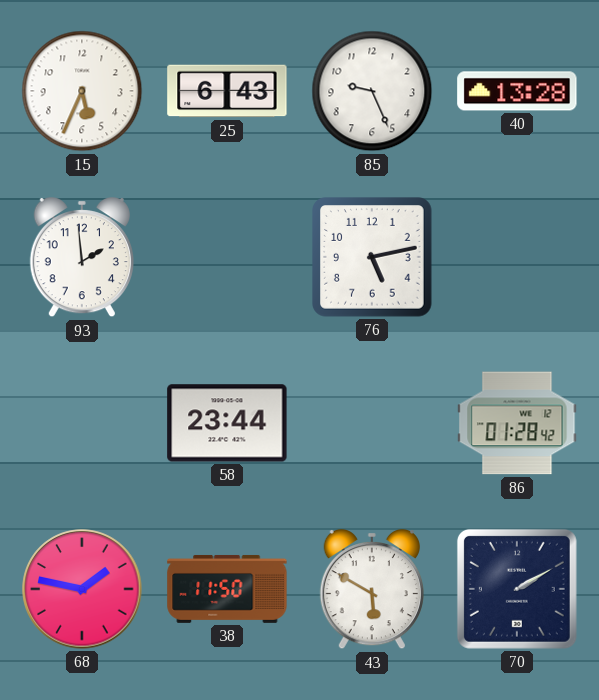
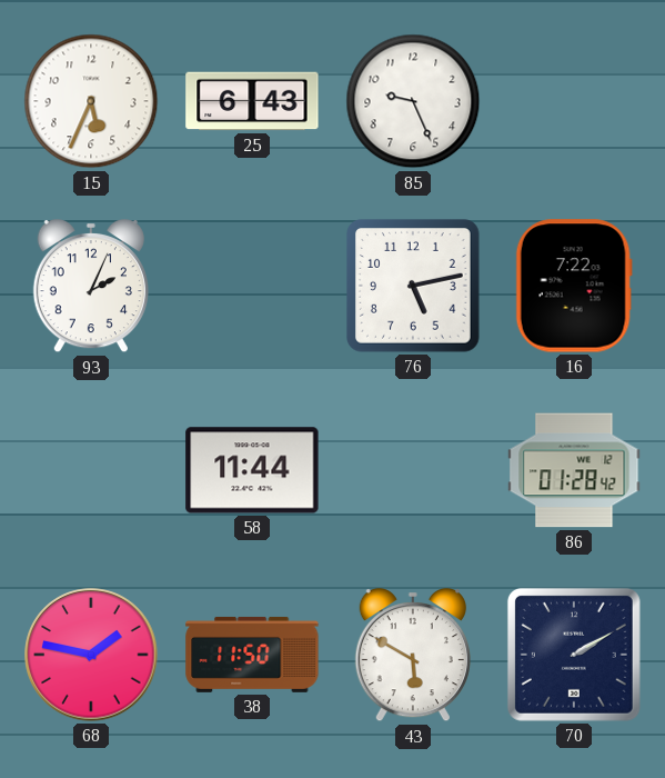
40: 13:28 -> none
93: 1:59 -> 2:04
16: none -> 7:22
58: 23:44 -> 11:44
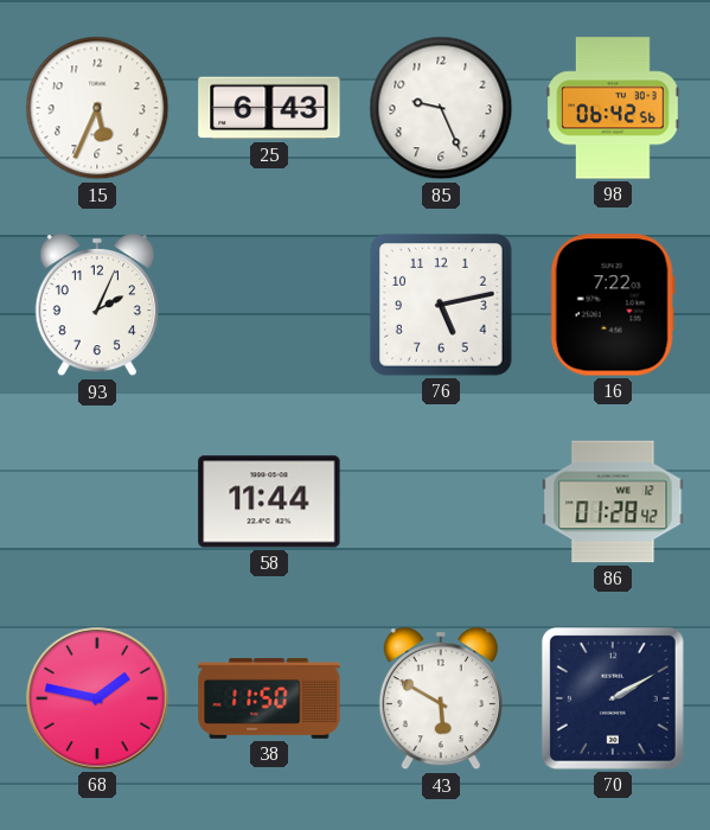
98: none -> 06:42
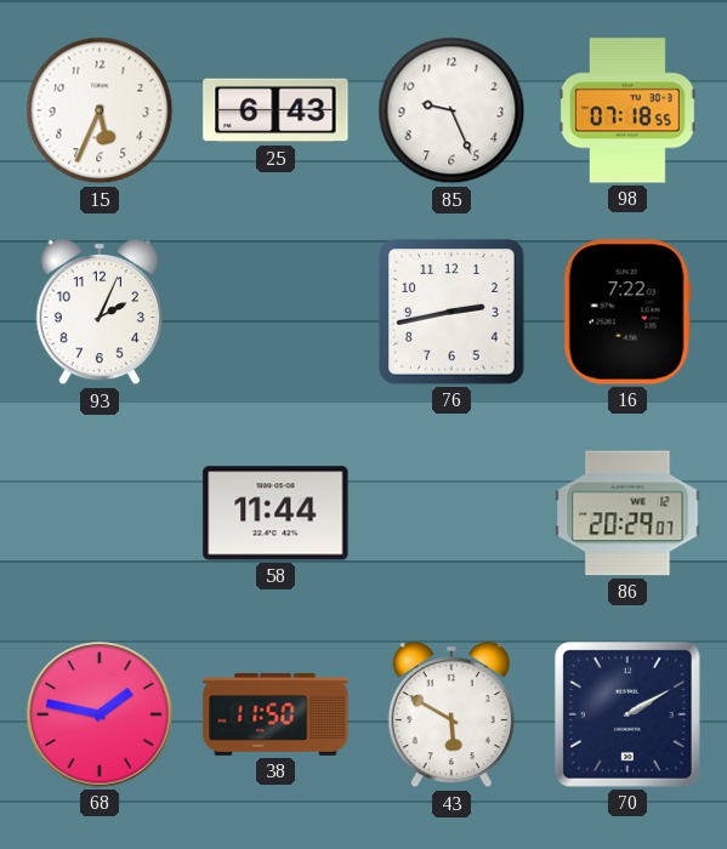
98: 06:42 -> 07:18
76: 5:13 -> 2:43
86: 01:28 -> 20:29
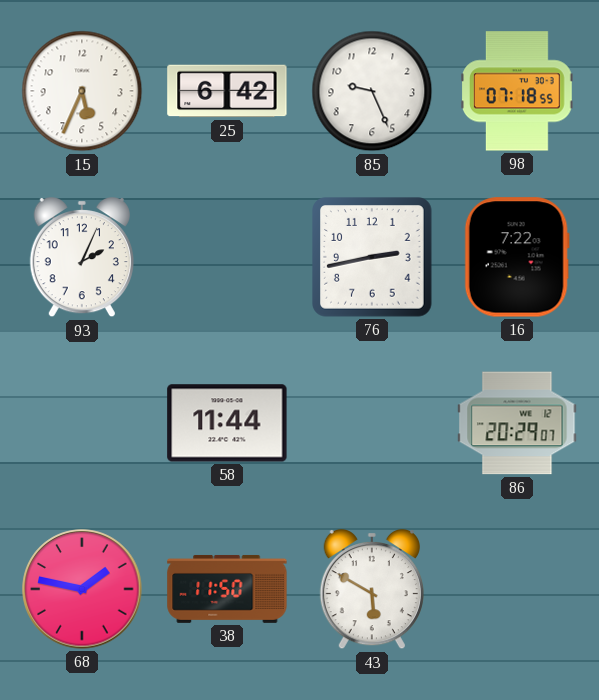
25: 6:43 -> 6:42
70: 2:10 -> none
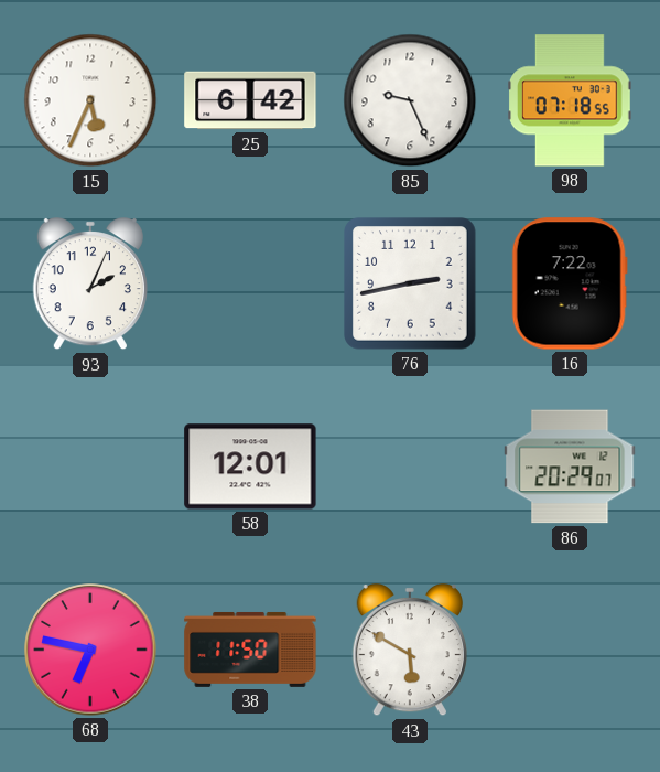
58: 11:44 -> 12:01
68: 1:47 -> 6:47
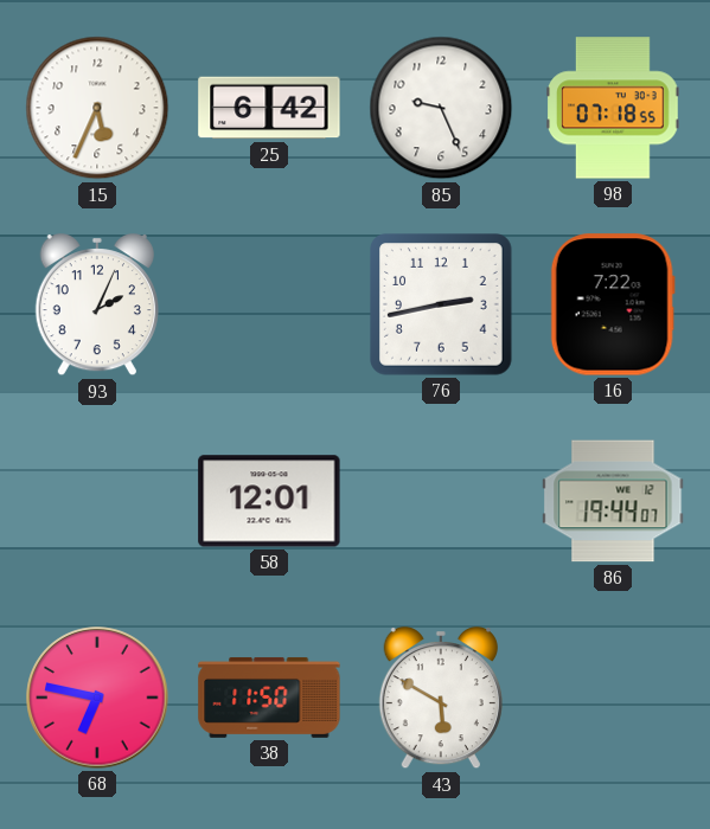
86: 20:29 -> 19:44
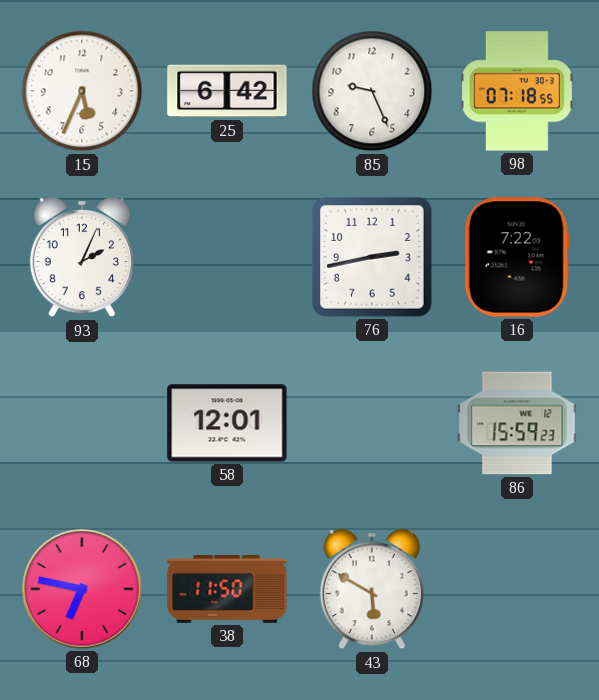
86: 19:44 -> 15:59
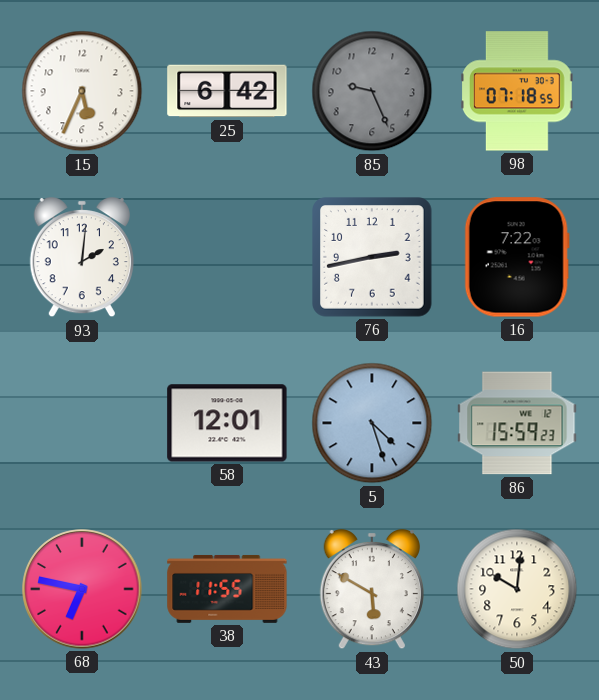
85 dial: white -> grey
93: 2:04 -> 2:01
5: none -> 4:27
38: 11:50 -> 11:55
50: none -> 10:01
